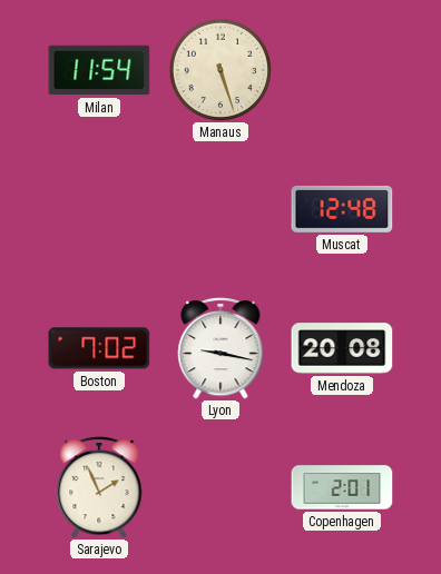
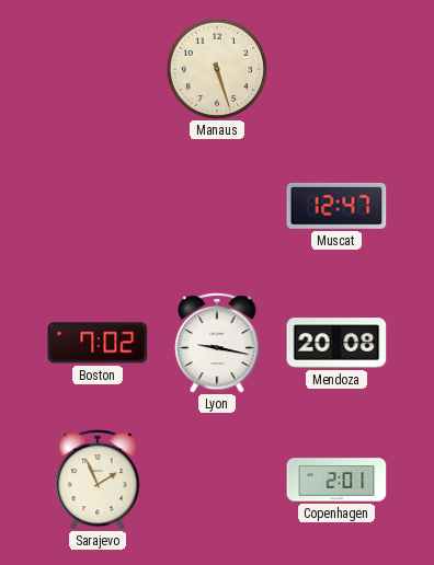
Milan: 11:54 -> none
Muscat: 12:48 -> 12:47
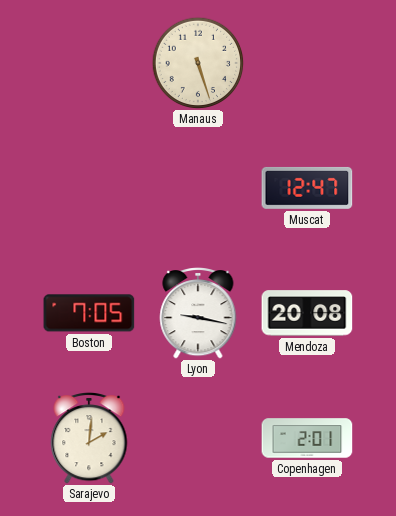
Boston: 7:02 -> 7:05
Sarajevo: 1:56 -> 2:01
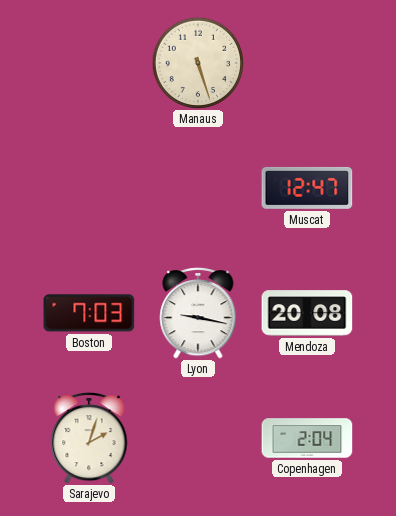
Boston: 7:05 -> 7:03
Sarajevo: 2:01 -> 2:03
Copenhagen: 2:01 -> 2:04
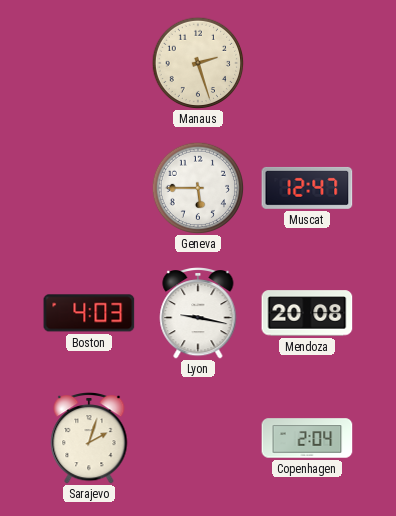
Manaus: 5:27 -> 2:27
Geneva: none -> 5:45
Boston: 7:03 -> 4:03
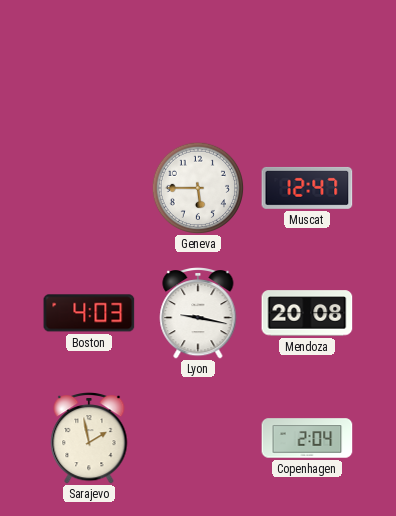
Manaus: 2:27 -> none
Sarajevo: 2:03 -> 1:58
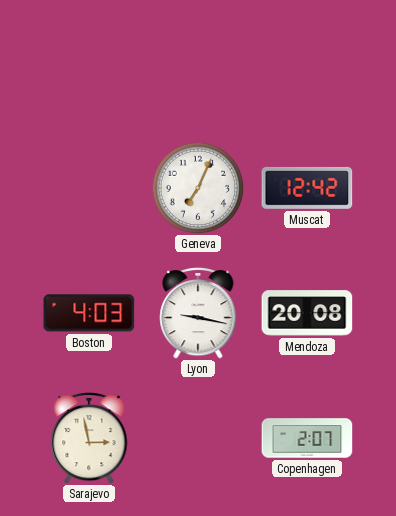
Geneva: 5:45 -> 7:04
Muscat: 12:47 -> 12:42
Sarajevo: 1:58 -> 2:58
Copenhagen: 2:04 -> 2:07
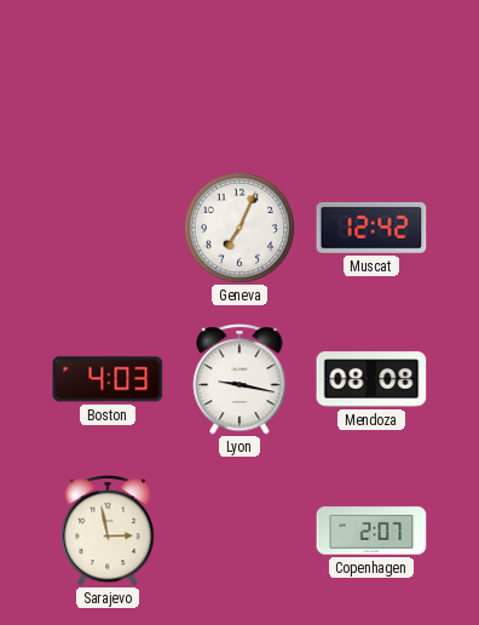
Mendoza: 20:08 -> 08:08
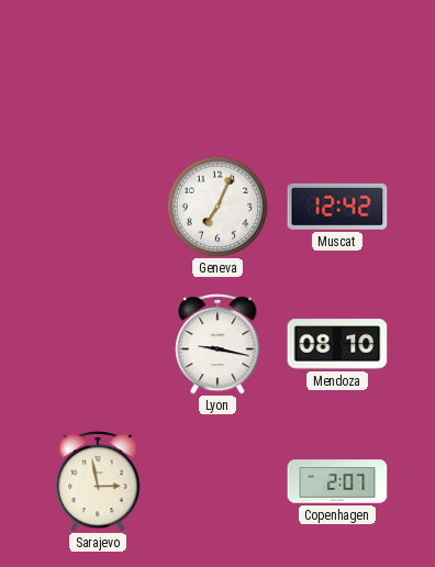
Boston: 4:03 -> none
Mendoza: 08:08 -> 08:10
